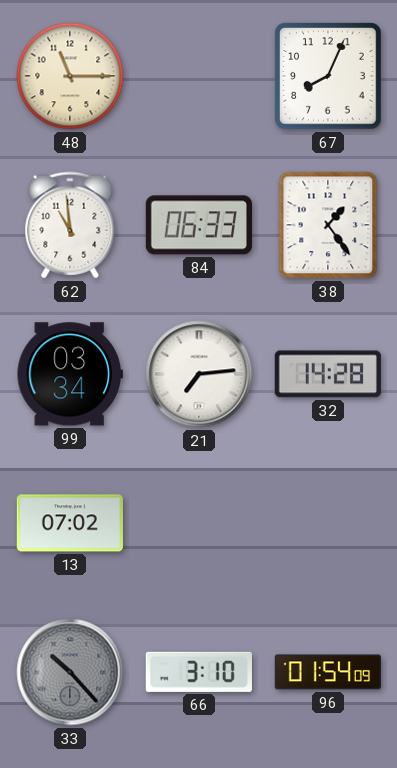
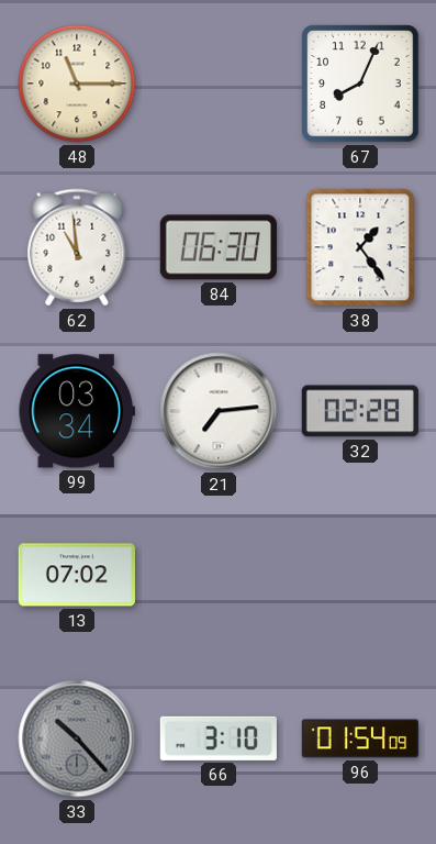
84: 06:33 -> 06:30
32: 14:28 -> 02:28
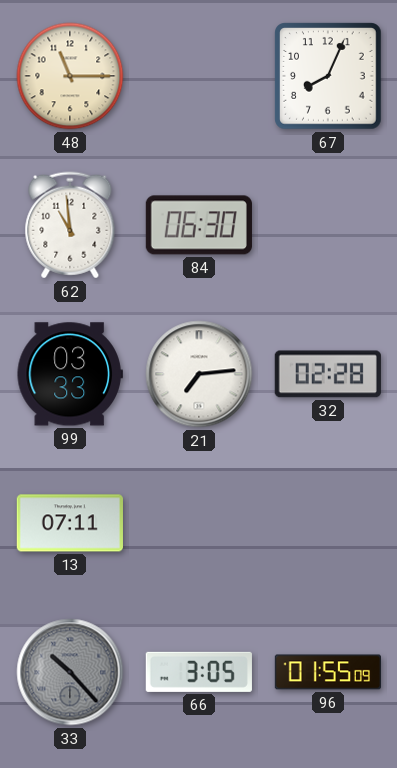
38: 1:24 -> none
99: 03:34 -> 03:33
13: 07:02 -> 07:11
66: 3:10 -> 3:05
96: 01:54 -> 01:55
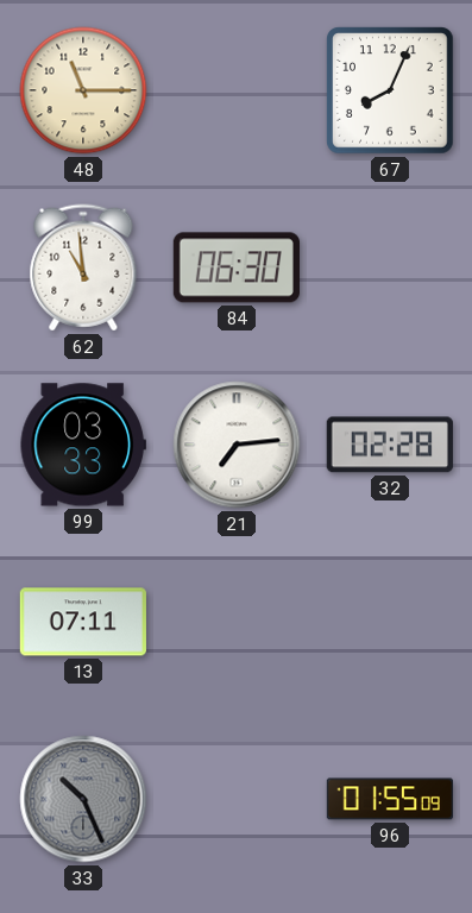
33: 10:23 -> 10:26
66: 3:05 -> none
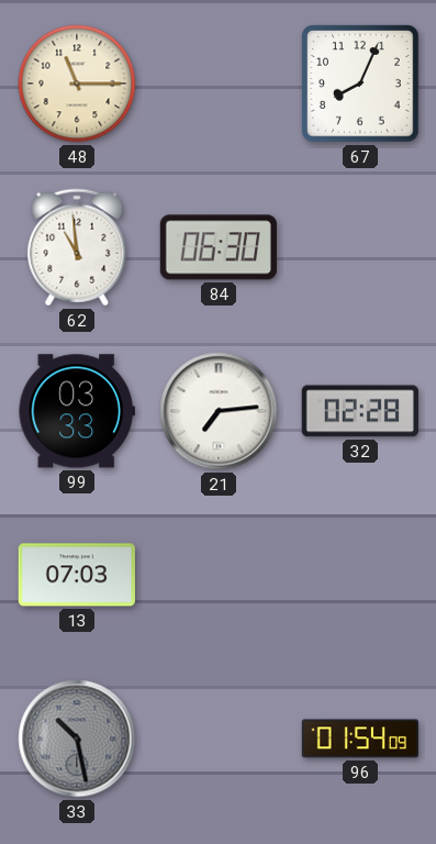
13: 07:11 -> 07:03
33: 10:26 -> 10:28
96: 01:55 -> 01:54
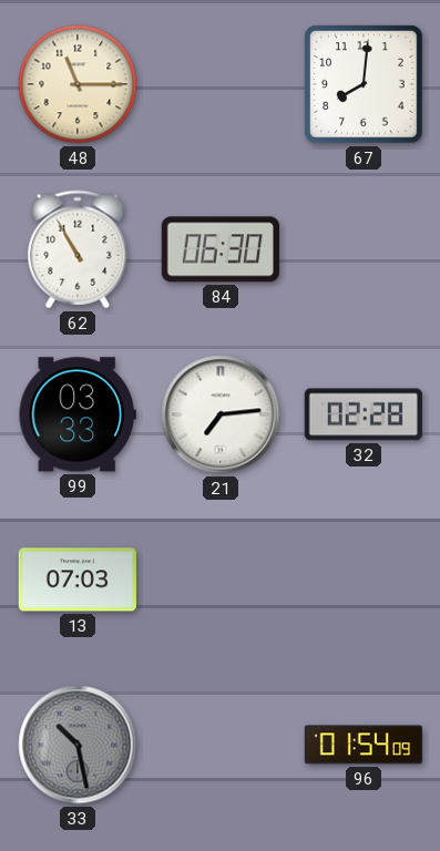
67: 8:04 -> 8:01
62: 10:59 -> 10:55
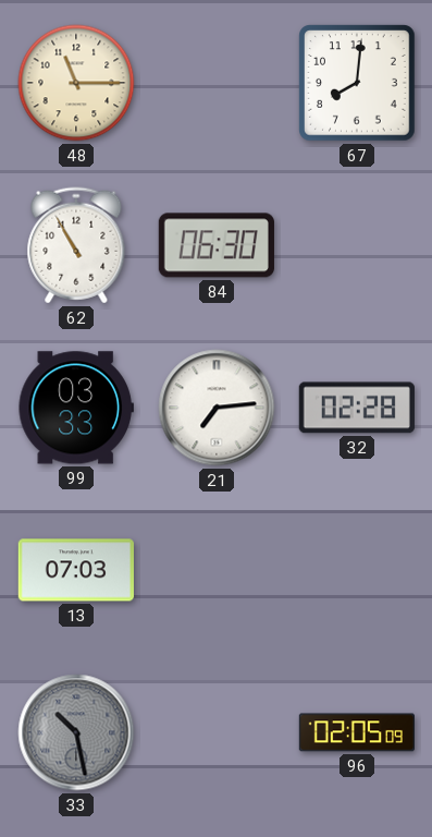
96: 01:54 -> 02:05
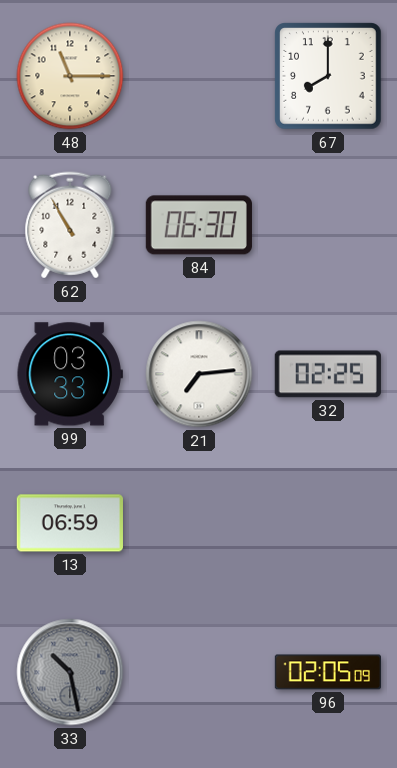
67: 8:01 -> 8:00
32: 02:28 -> 02:25
13: 07:03 -> 06:59
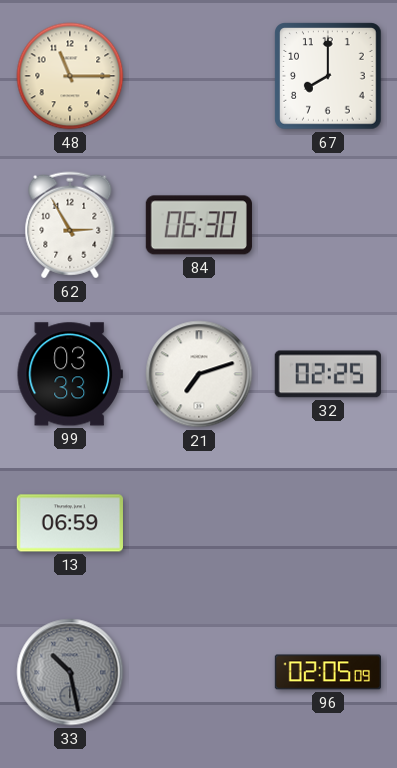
62: 10:55 -> 2:55
21: 7:14 -> 7:12
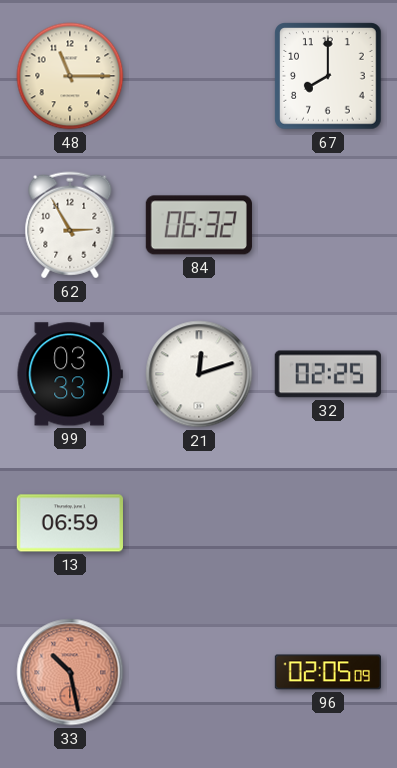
84: 06:30 -> 06:32
21: 7:12 -> 12:12
33 dial: grey -> salmon
